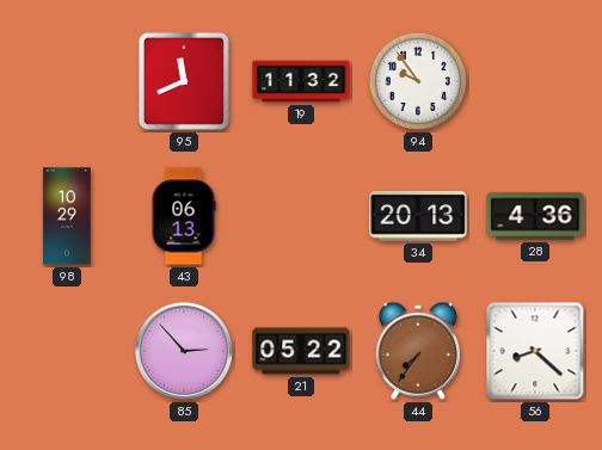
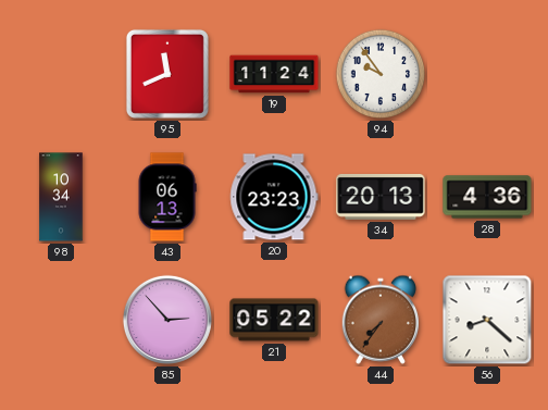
19: 11:32 -> 11:24
98: 10:29 -> 10:34
20: none -> 23:23
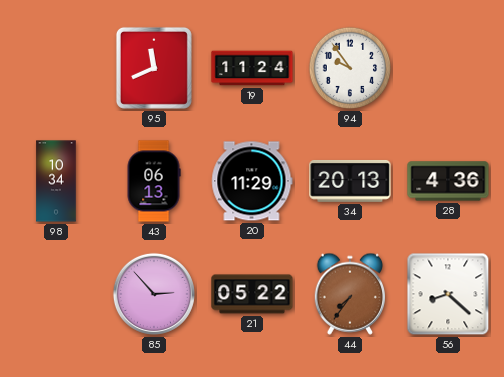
20: 23:23 -> 11:29
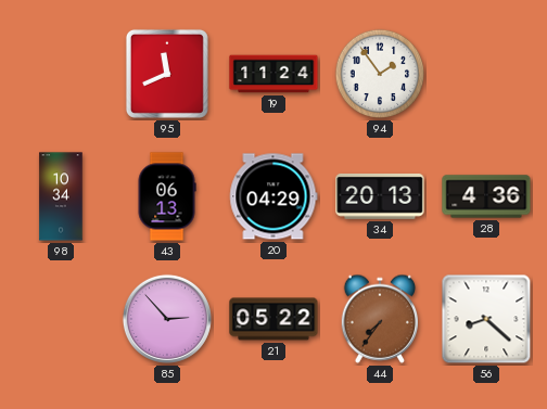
94: 9:54 -> 1:54
20: 11:29 -> 04:29
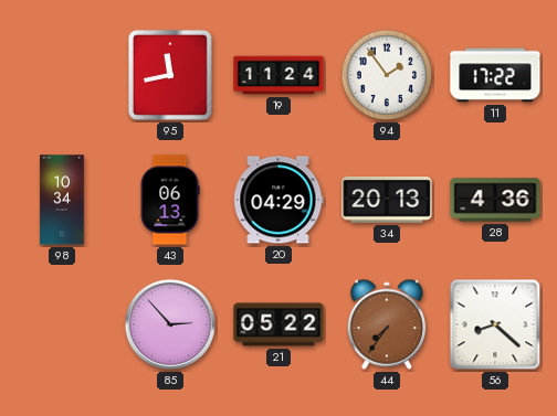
95: 11:41 -> 11:43
11: none -> 17:22
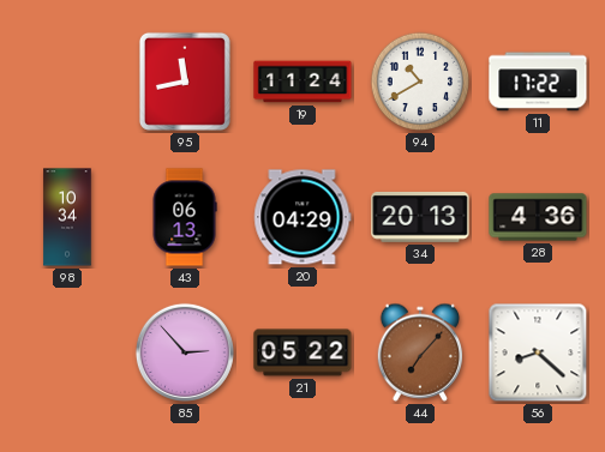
94: 1:54 -> 10:40
44: 7:36 -> 7:07
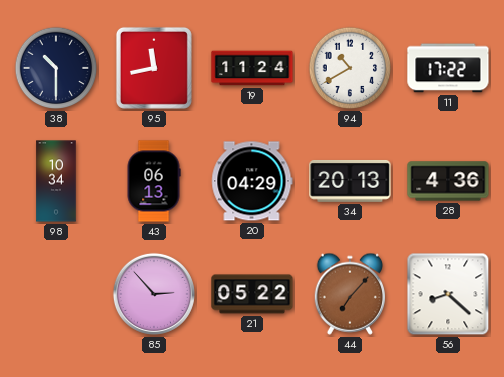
38: none -> 10:30
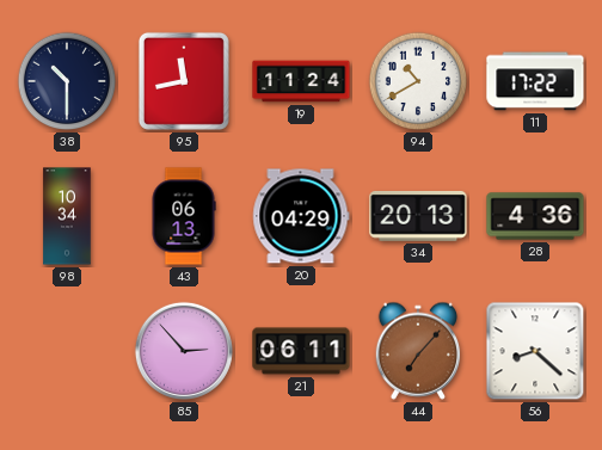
21: 05:22 -> 06:11
